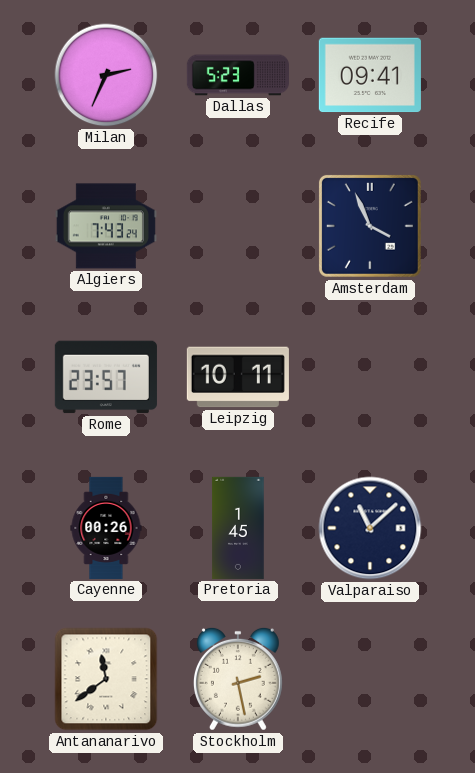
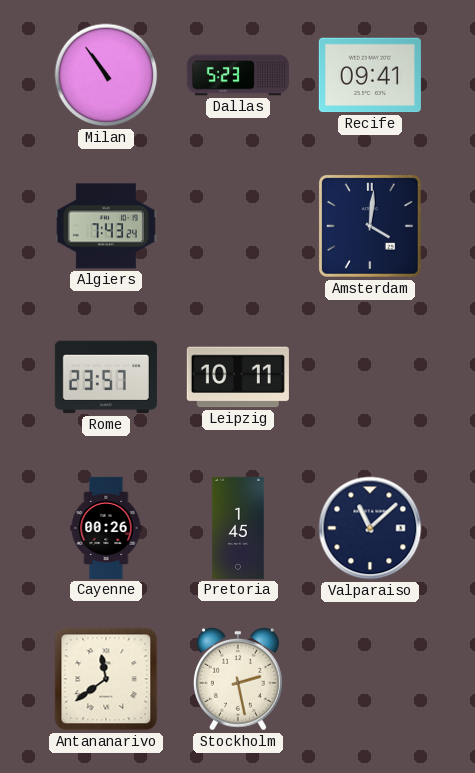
Milan: 2:34 -> 10:54
Amsterdam: 3:56 -> 4:01
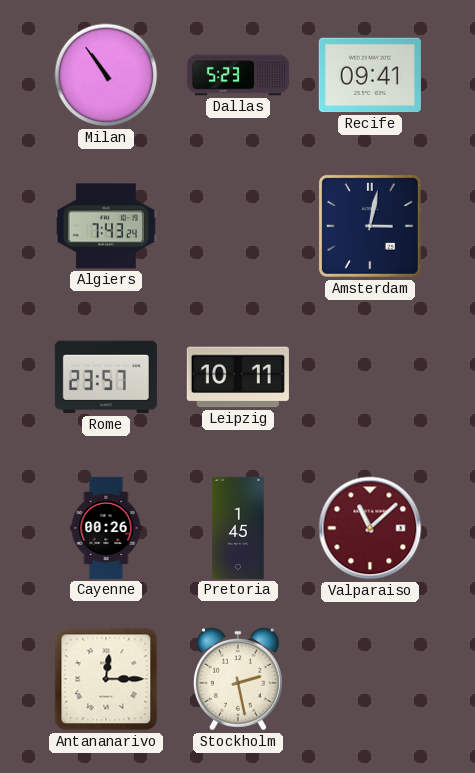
Amsterdam: 4:01 -> 3:02
Valparaiso dial: navy -> burgundy
Antananarivo: 11:39 -> 12:15
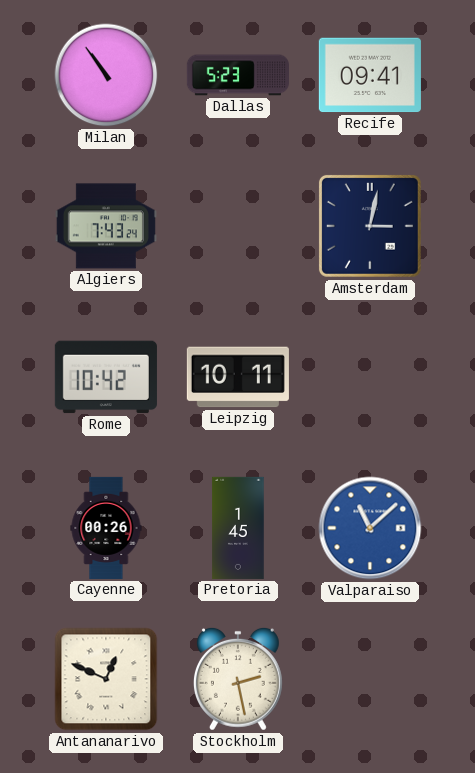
Rome: 23:57 -> 10:42
Valparaiso dial: burgundy -> blue
Antananarivo: 12:15 -> 12:49
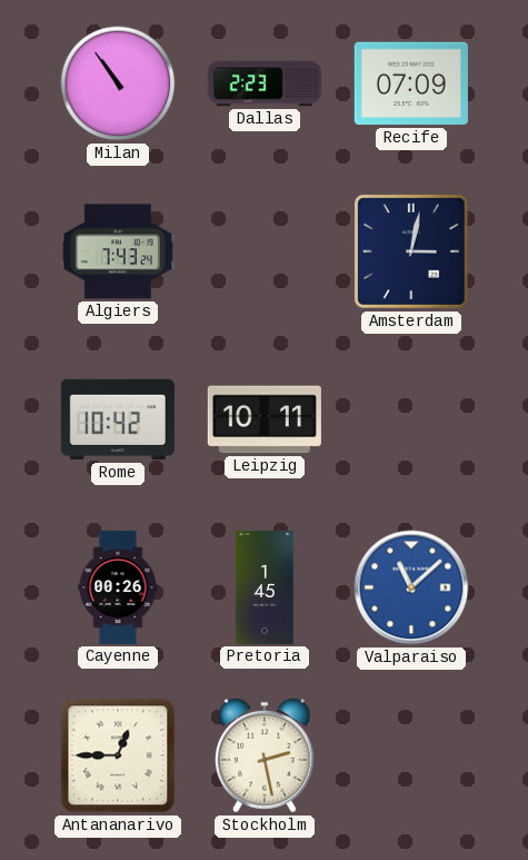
Dallas: 5:23 -> 2:23
Recife: 09:41 -> 07:09
Antananarivo: 12:49 -> 12:45
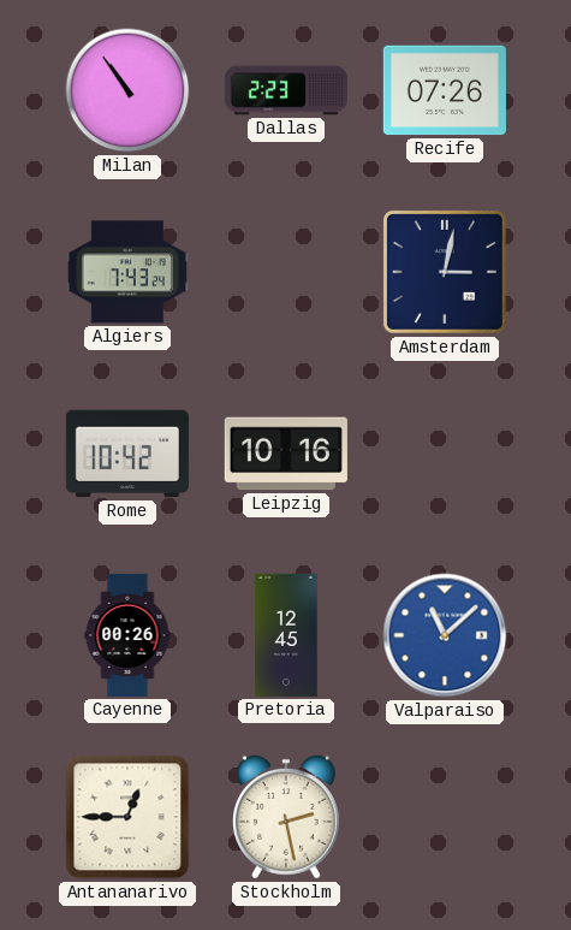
Recife: 07:09 -> 07:26
Leipzig: 10:11 -> 10:16
Pretoria: 1:45 -> 12:45
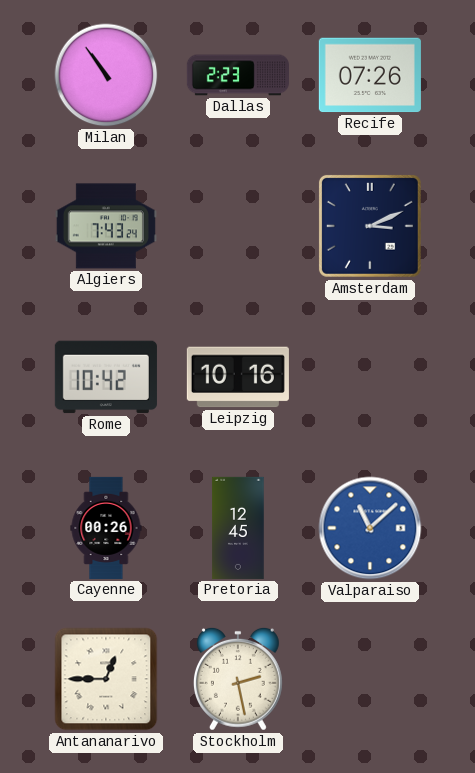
Amsterdam: 3:02 -> 3:11
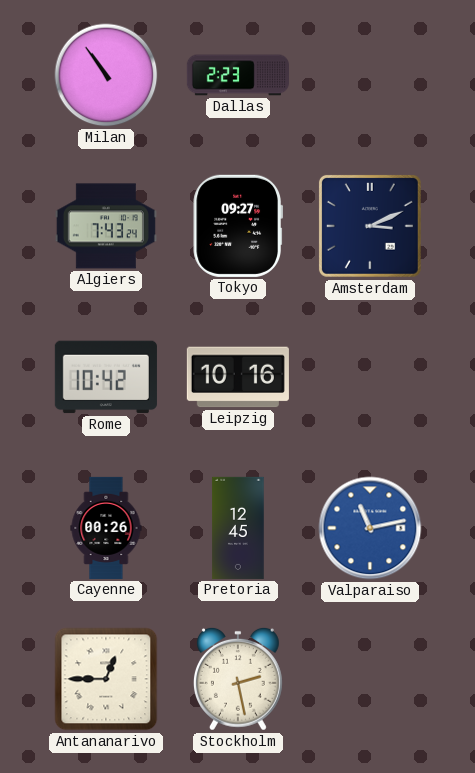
Recife: 07:26 -> none
Tokyo: none -> 09:27
Valparaiso: 11:08 -> 11:13
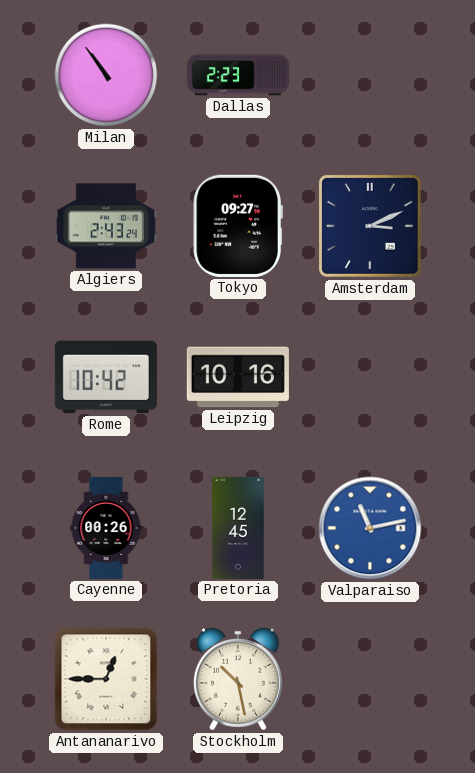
Algiers: 7:43 -> 2:43
Stockholm: 2:28 -> 10:28
